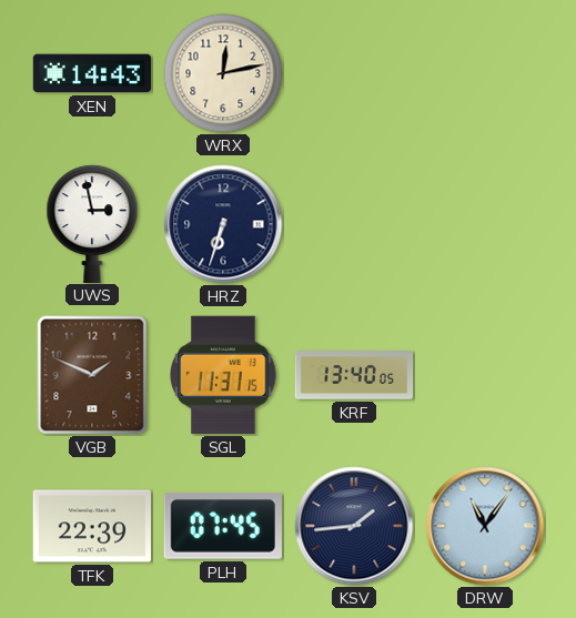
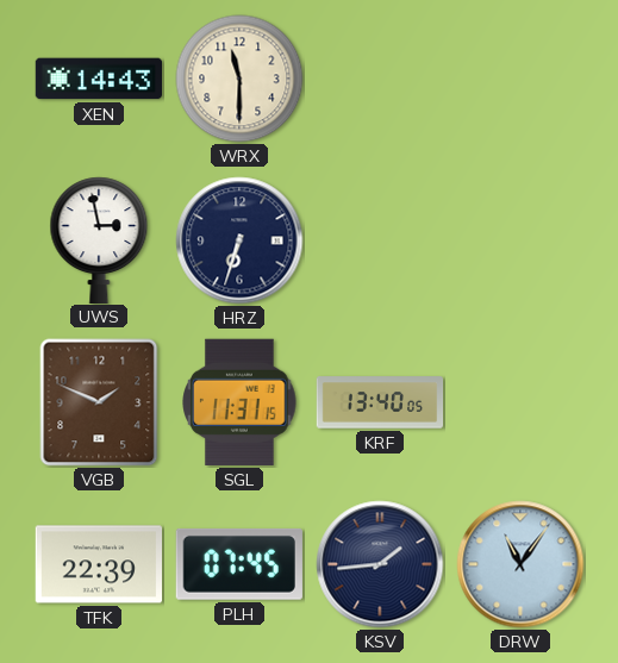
WRX: 12:13 -> 11:30
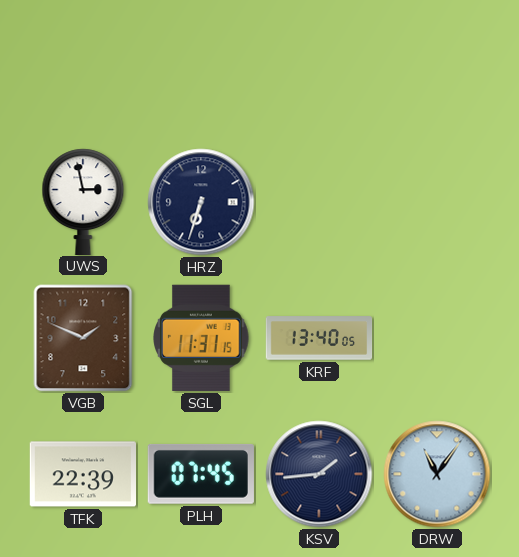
XEN: 14:43 -> none
WRX: 11:30 -> none
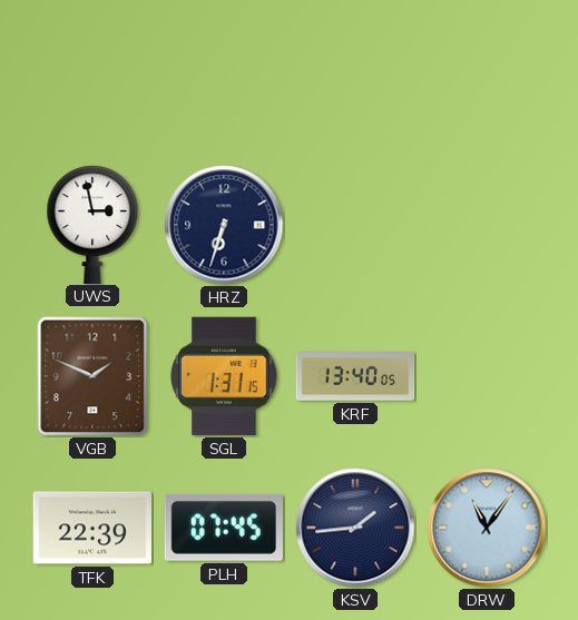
SGL: 11:31 -> 1:31
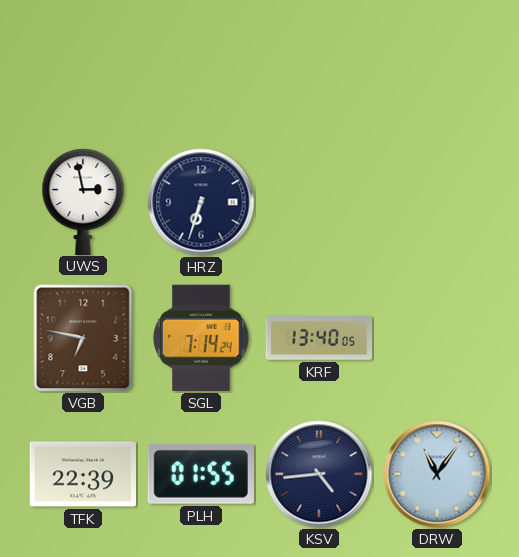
VGB: 1:49 -> 6:47
SGL: 1:31 -> 7:14
PLH: 07:45 -> 01:55
KSV: 1:44 -> 4:44
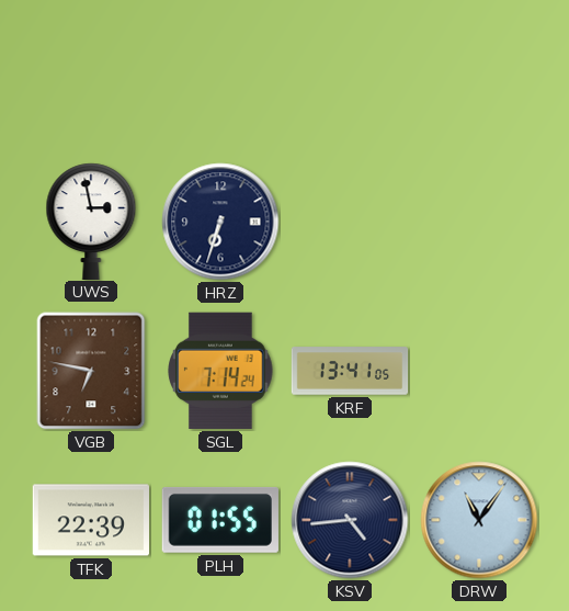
KRF: 13:40 -> 13:41
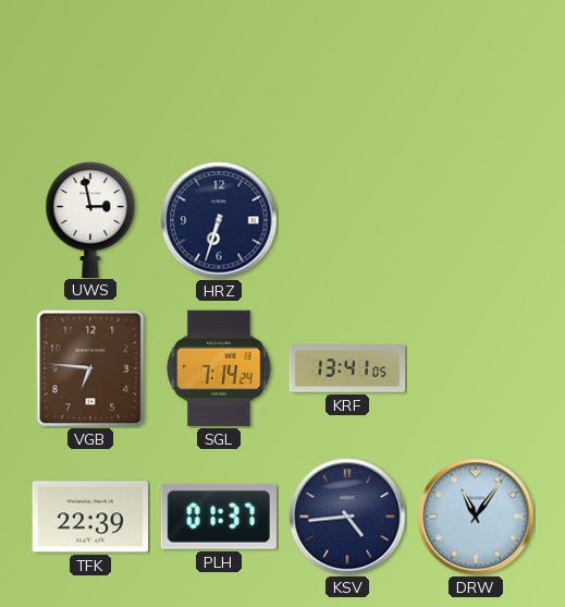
VGB: 6:47 -> 6:46
PLH: 01:55 -> 01:37
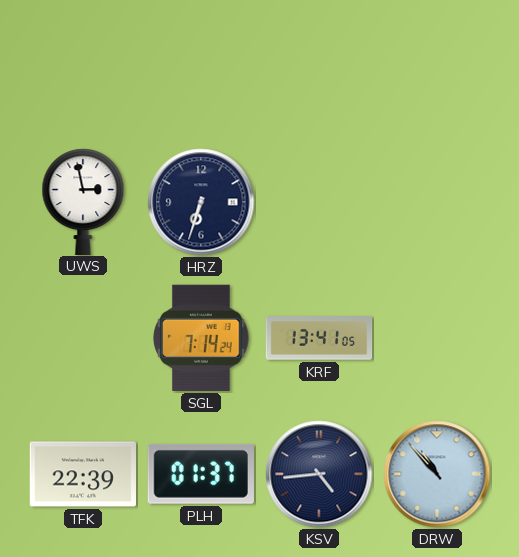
VGB: 6:46 -> none
DRW: 11:06 -> 10:53
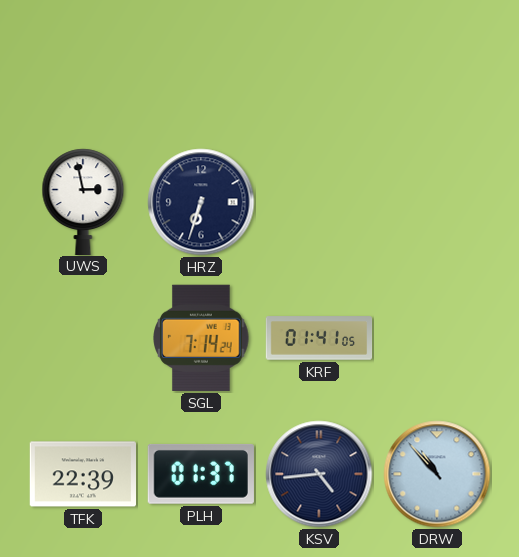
KRF: 13:41 -> 01:41
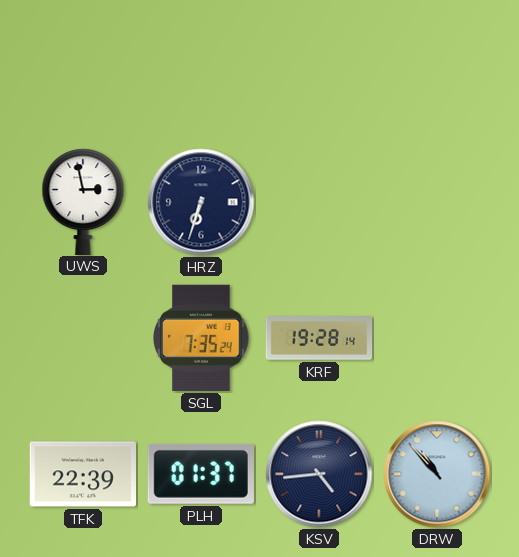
SGL: 7:14 -> 7:35
KRF: 01:41 -> 19:28
